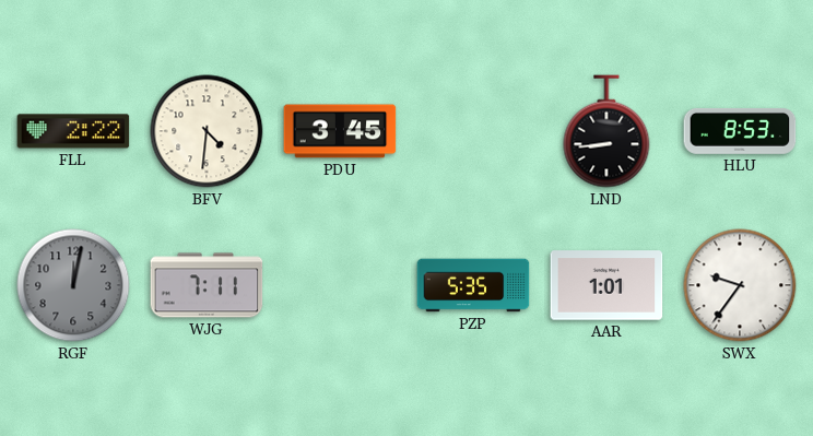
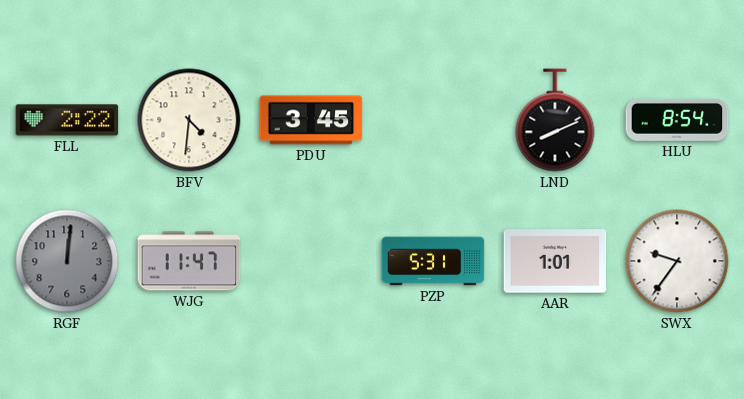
LND: 8:44 -> 8:11
HLU: 8:53 -> 8:54
RGF: 12:02 -> 12:01
WJG: 7:11 -> 11:47
PZP: 5:35 -> 5:31
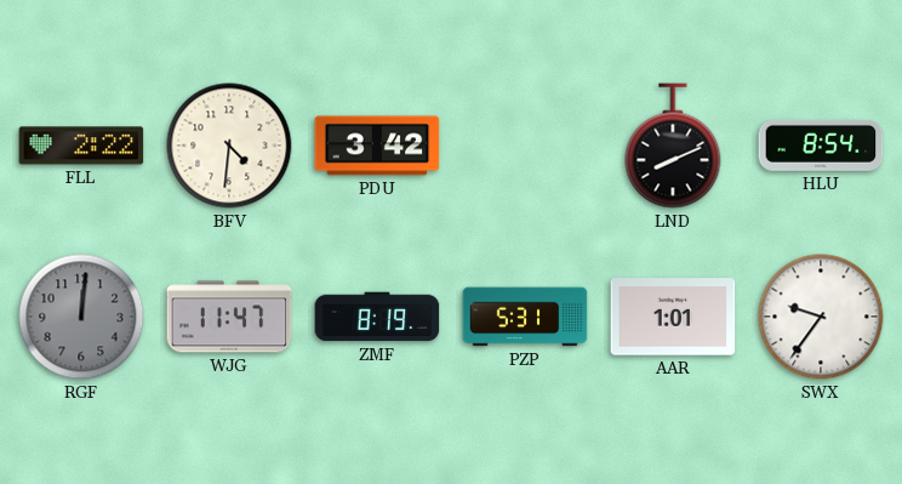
PDU: 3:45 -> 3:42
ZMF: none -> 8:19
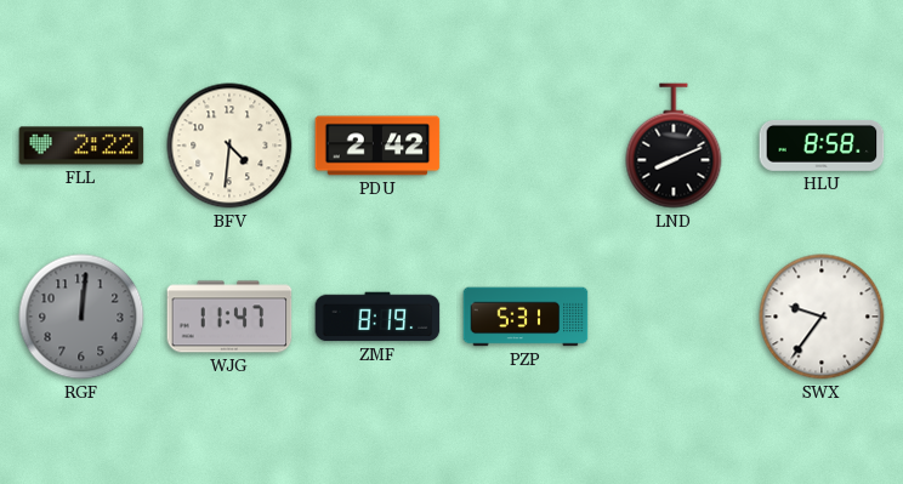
PDU: 3:42 -> 2:42
HLU: 8:54 -> 8:58
AAR: 1:01 -> none
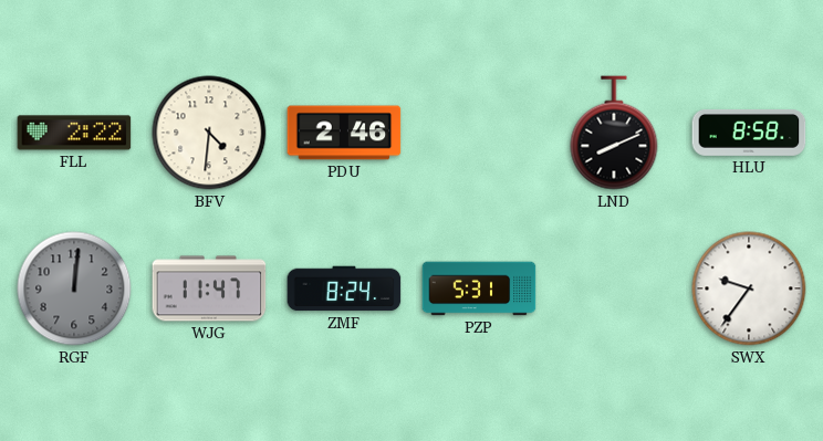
PDU: 2:42 -> 2:46
ZMF: 8:19 -> 8:24
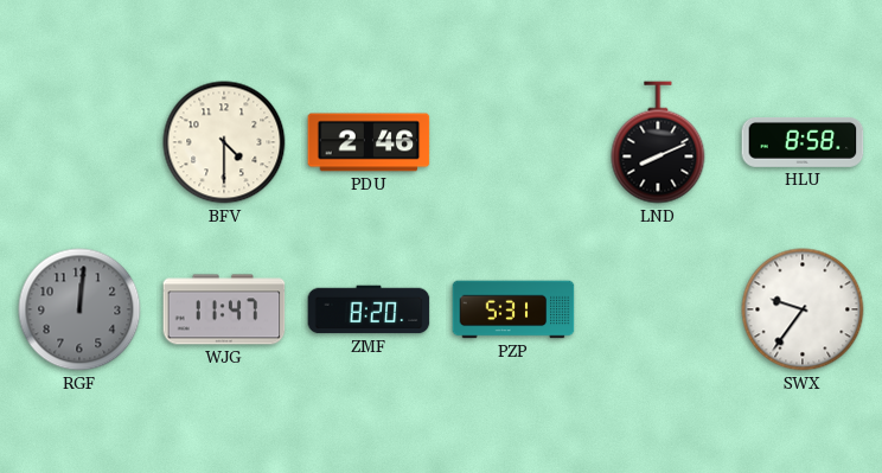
FLL: 2:22 -> none
BFV: 4:31 -> 4:30
ZMF: 8:24 -> 8:20
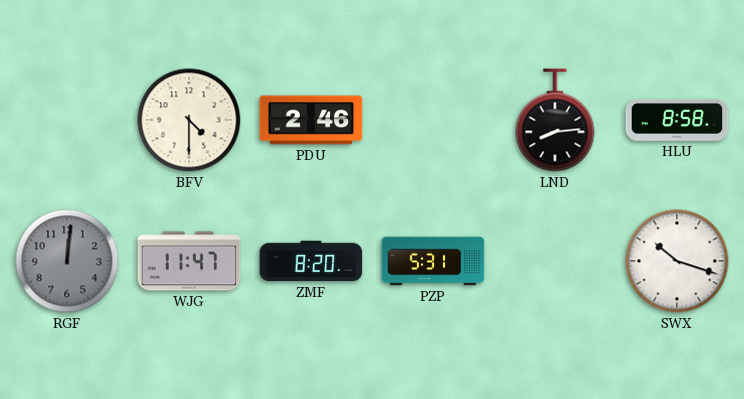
LND: 8:11 -> 8:14
SWX: 9:36 -> 10:18
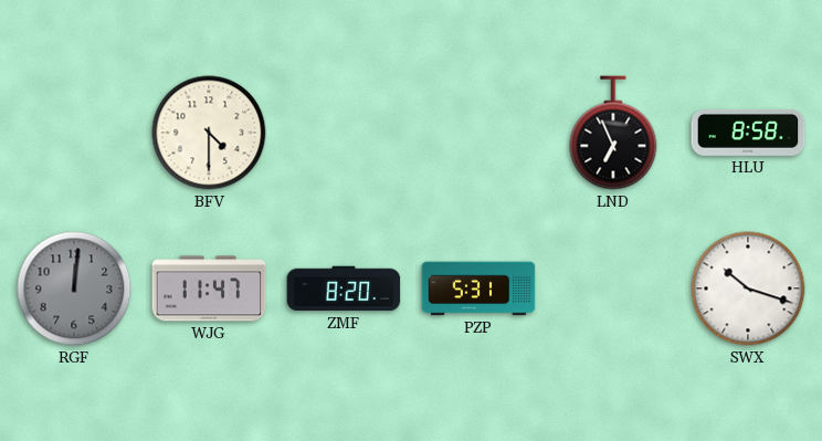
PDU: 2:46 -> none
LND: 8:14 -> 6:56
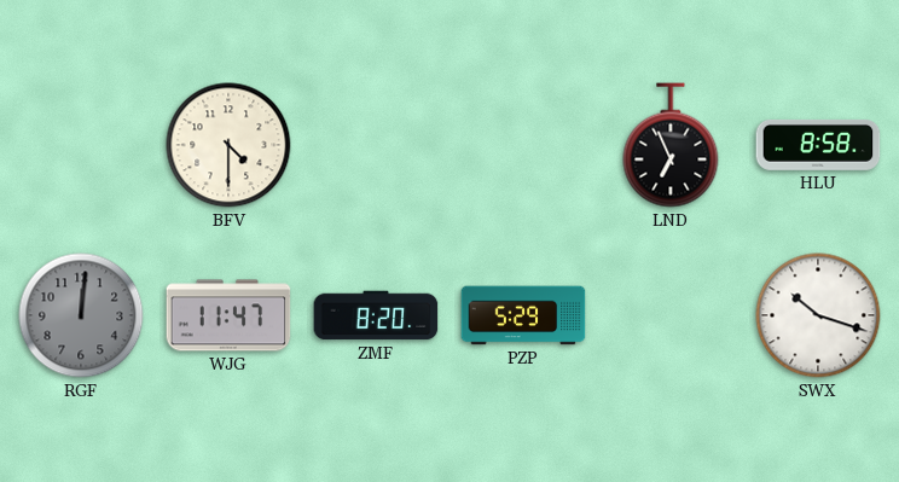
PZP: 5:31 -> 5:29
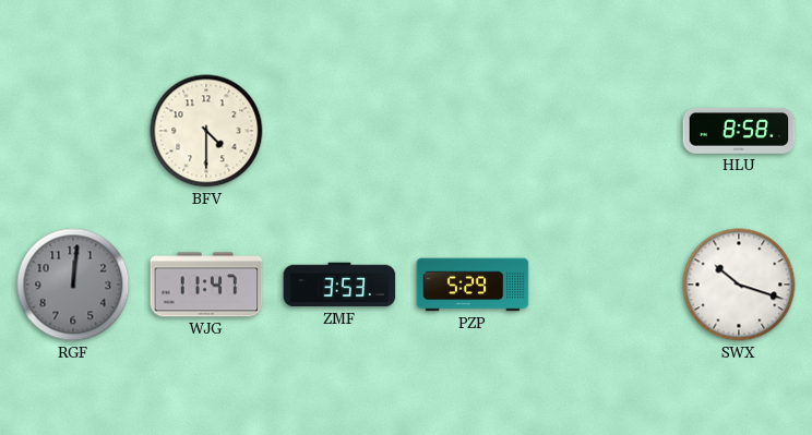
LND: 6:56 -> none
ZMF: 8:20 -> 3:53
